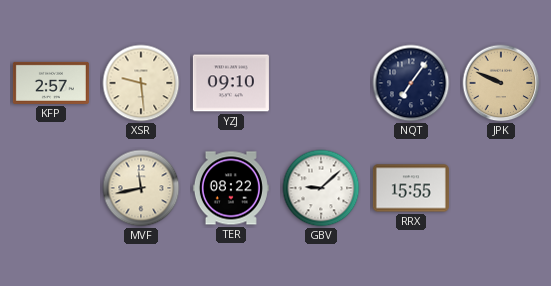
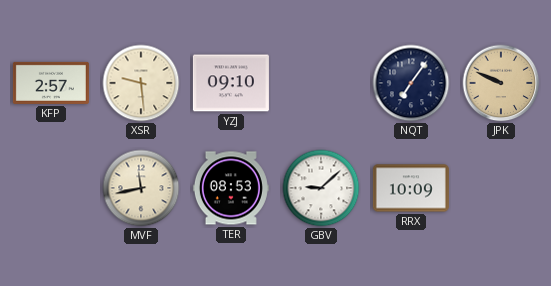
TER: 08:22 -> 08:53
RRX: 15:55 -> 10:09
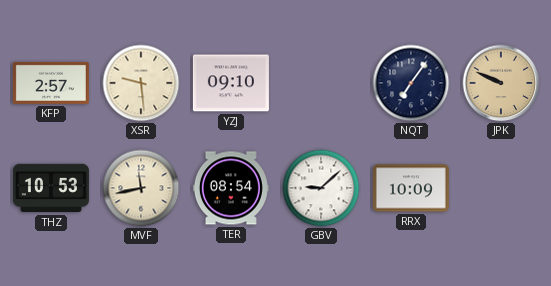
THZ: none -> 10:53
TER: 08:53 -> 08:54
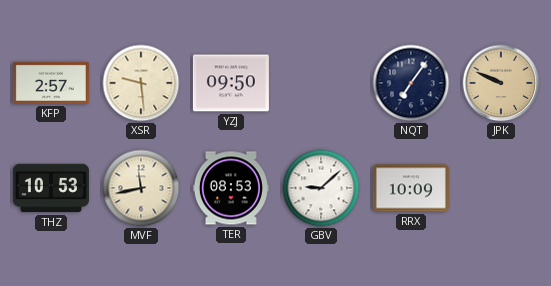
YZJ: 09:10 -> 09:50
TER: 08:54 -> 08:53
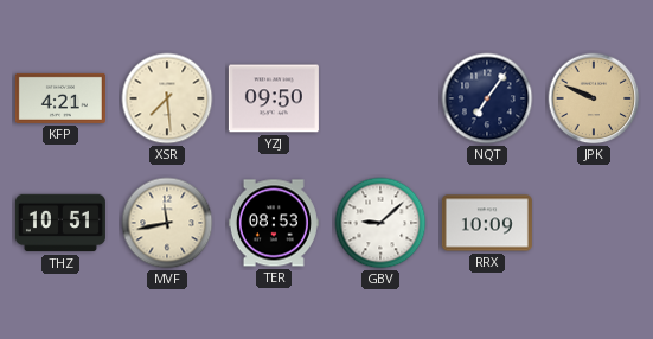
KFP: 2:57 -> 4:21
XSR: 9:29 -> 7:29
THZ: 10:53 -> 10:51
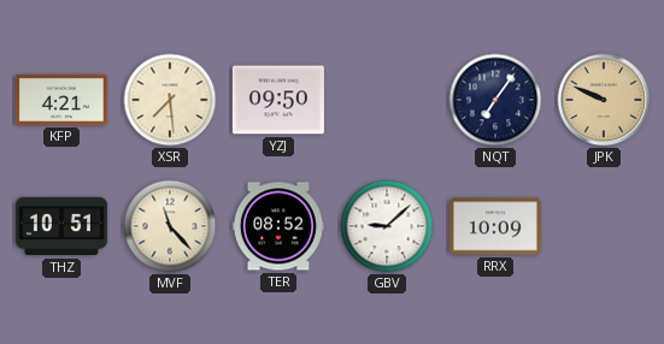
MVF: 11:43 -> 11:23
TER: 08:53 -> 08:52
